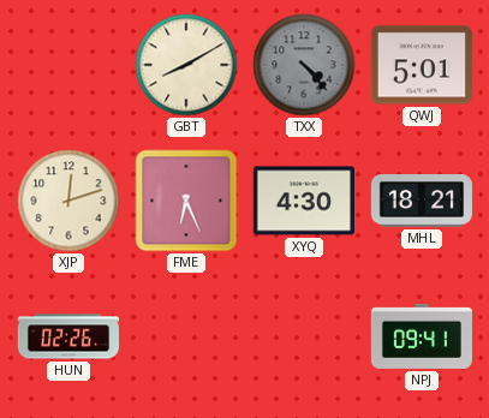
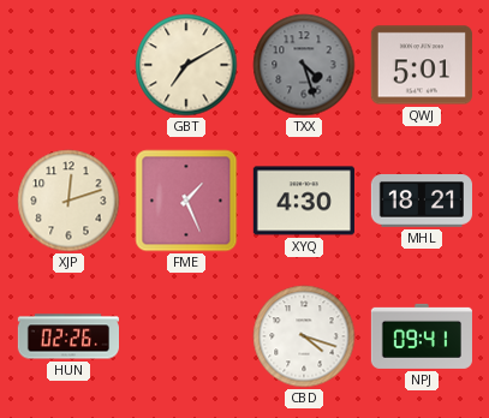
GBT: 8:10 -> 7:10
TXX: 4:23 -> 4:27
FME: 6:26 -> 1:26
CBD: none -> 4:18
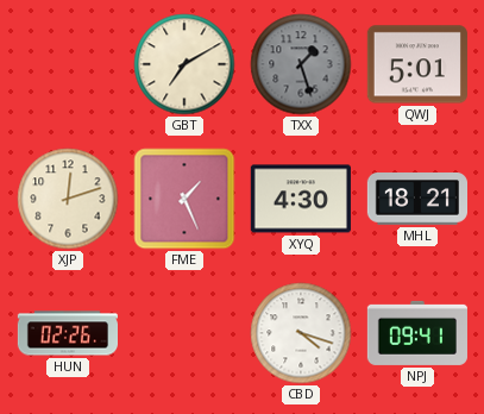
TXX: 4:27 -> 1:27
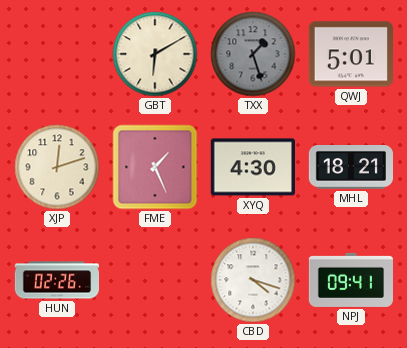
GBT: 7:10 -> 6:10
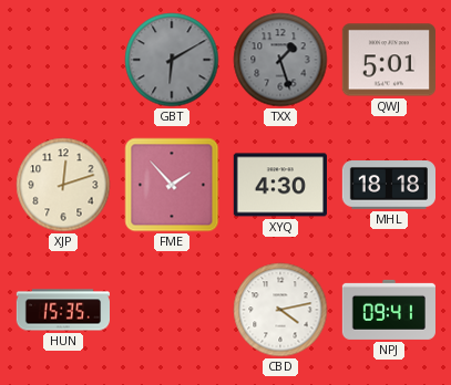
GBT dial: cream -> grey
FME: 1:26 -> 1:53
MHL: 18:21 -> 18:18
HUN: 02:26 -> 15:35
CBD: 4:18 -> 4:13
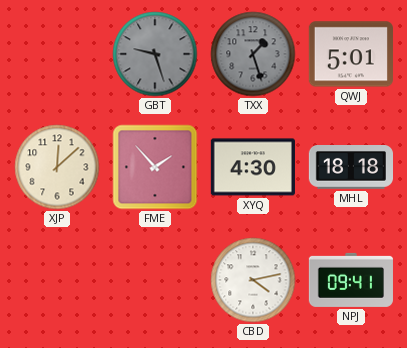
GBT: 6:10 -> 9:27
XJP: 12:12 -> 12:08
HUN: 15:35 -> none
